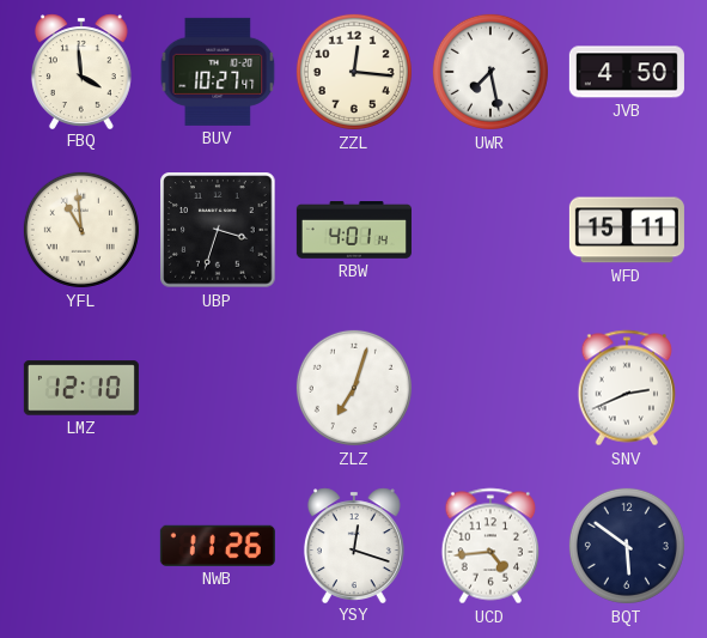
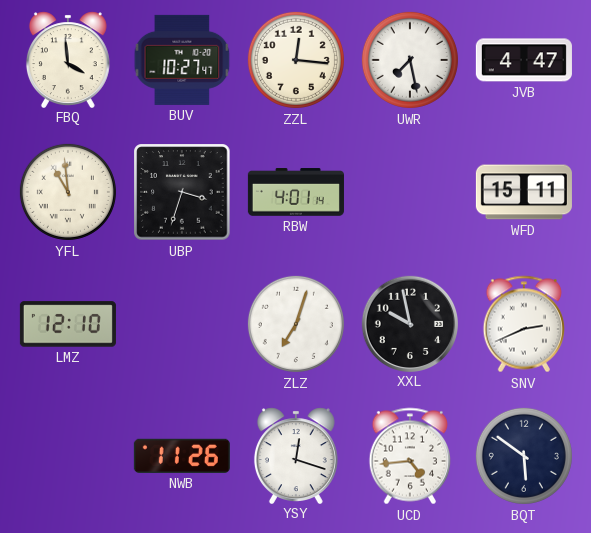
JVB: 4:50 -> 4:47
XXL: none -> 9:58
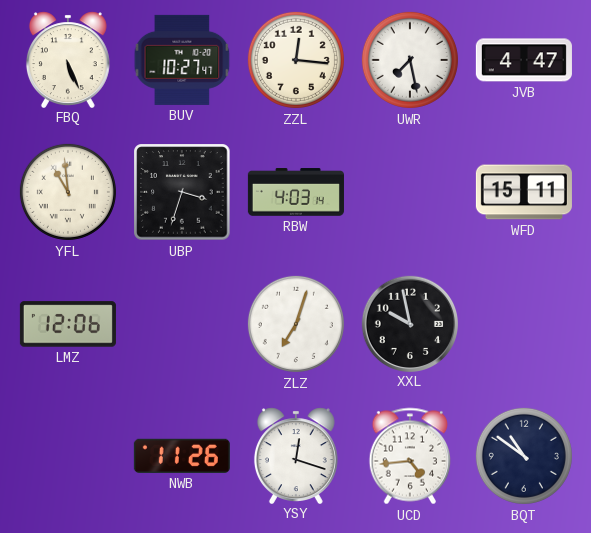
FBQ: 3:59 -> 5:26
RBW: 4:01 -> 4:03
LMZ: 12:10 -> 12:06
SNV: 2:41 -> none
BQT: 5:51 -> 10:51
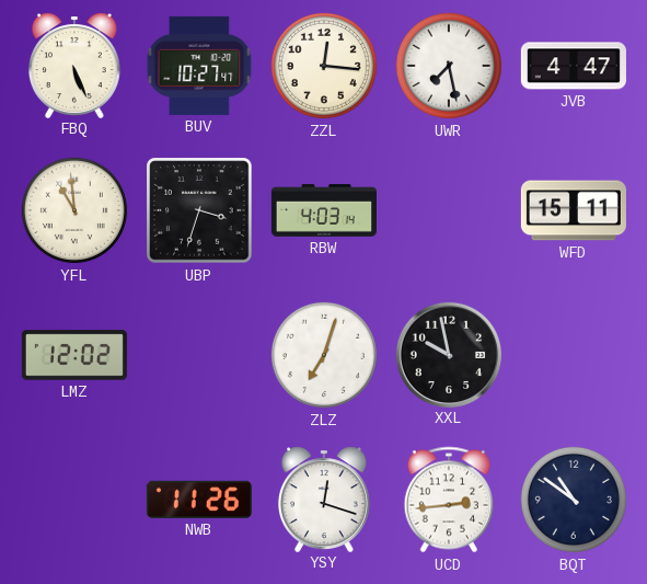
LMZ: 12:06 -> 12:02
UCD: 4:44 -> 2:44
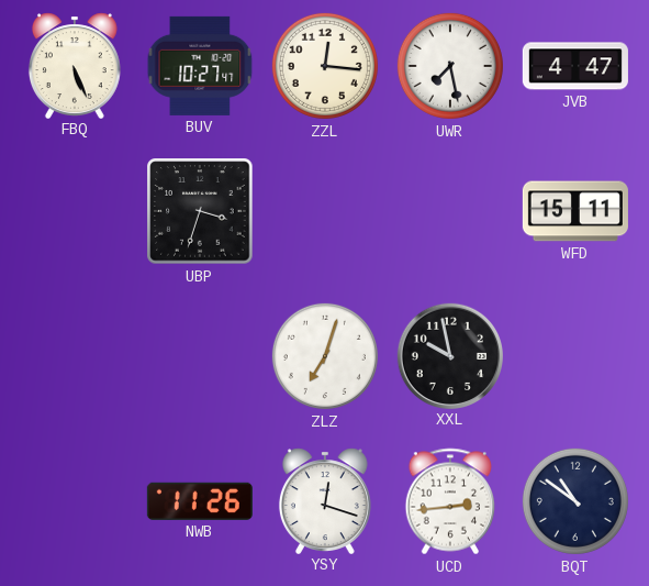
YFL: 10:59 -> none
RBW: 4:03 -> none
LMZ: 12:02 -> none
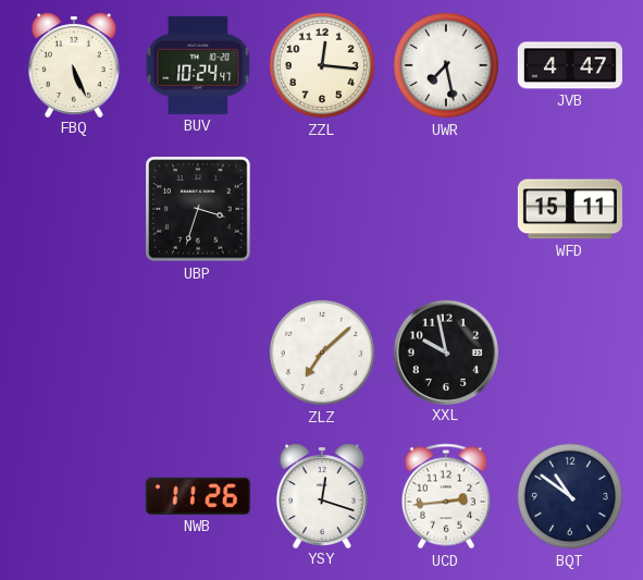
BUV: 10:27 -> 10:24
ZLZ: 7:03 -> 7:08
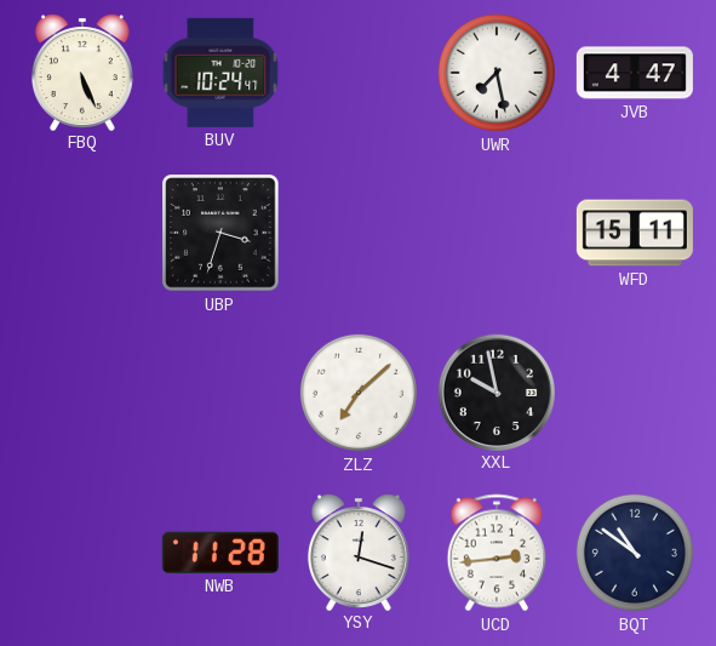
ZZL: 12:16 -> none
NWB: 11:26 -> 11:28
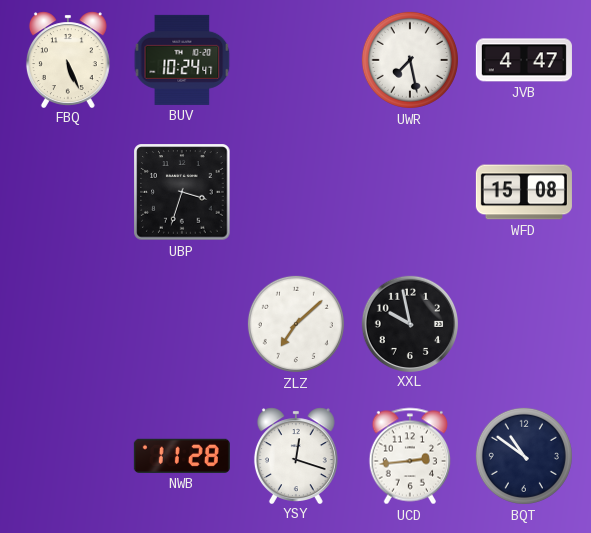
WFD: 15:11 -> 15:08
